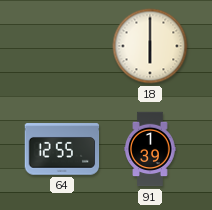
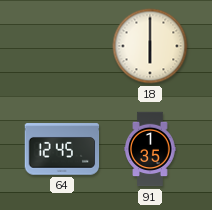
64: 12:55 -> 12:45
91: 1:39 -> 1:35
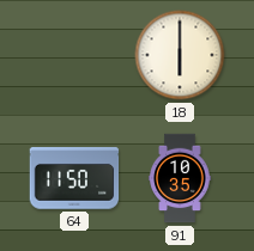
64: 12:45 -> 11:50
91: 1:35 -> 10:35
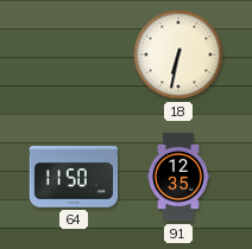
18: 6:00 -> 6:32
91: 10:35 -> 12:35
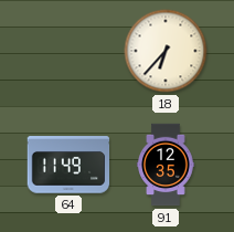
18: 6:32 -> 6:37
64: 11:50 -> 11:49
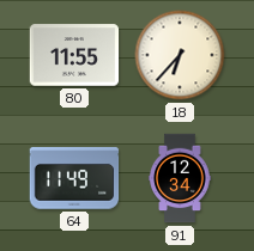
80: none -> 11:55
91: 12:35 -> 12:34
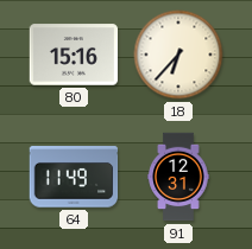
80: 11:55 -> 15:16
91: 12:34 -> 12:31
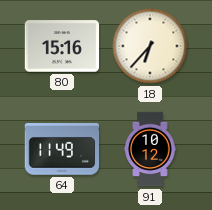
91: 12:31 -> 10:12
